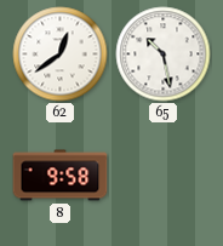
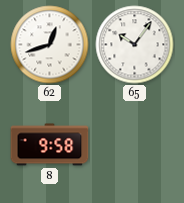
62: 12:39 -> 12:42
65: 10:28 -> 10:06
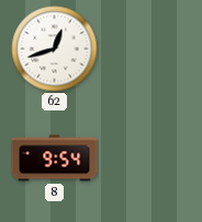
65: 10:06 -> none
8: 9:58 -> 9:54
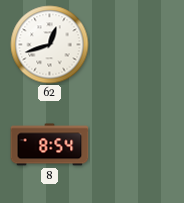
8: 9:54 -> 8:54
